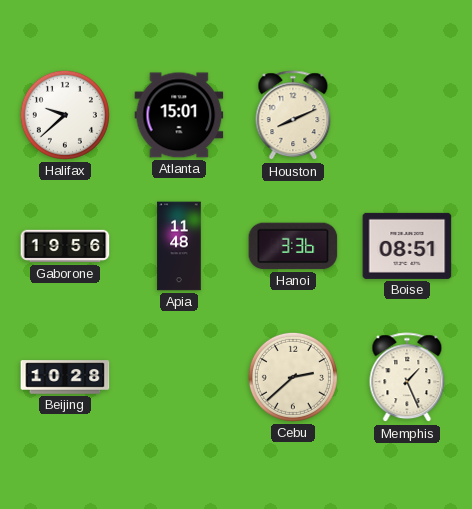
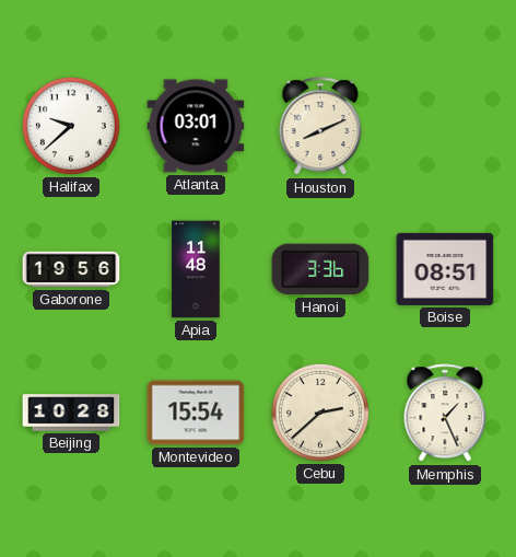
Atlanta: 15:01 -> 03:01
Montevideo: none -> 15:54
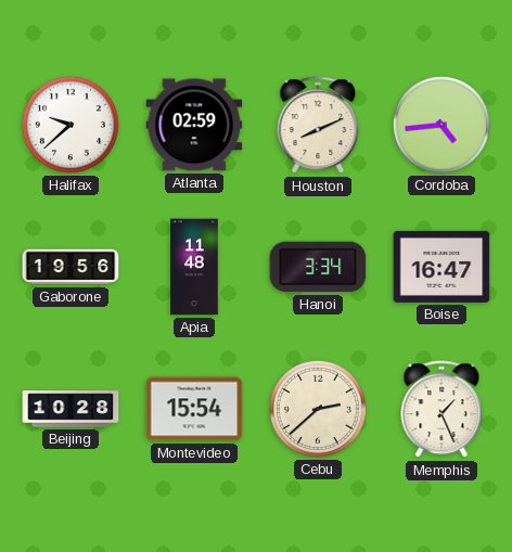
Atlanta: 03:01 -> 02:59
Cordoba: none -> 4:44
Hanoi: 3:36 -> 3:34
Boise: 08:51 -> 16:47
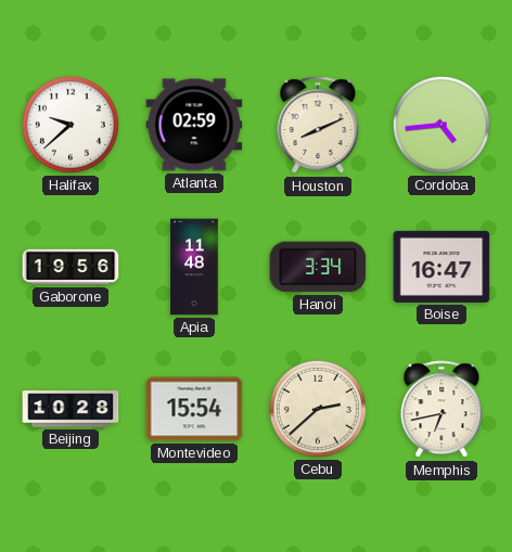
Memphis: 1:26 -> 6:43
